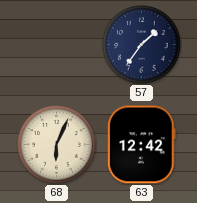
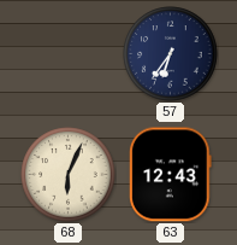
57: 1:36 -> 6:36
63: 12:42 -> 12:43
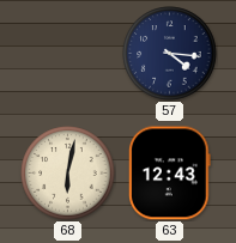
57: 6:36 -> 4:16
68: 6:04 -> 6:02
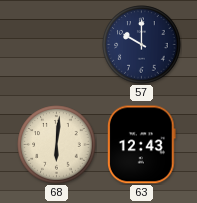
57: 4:16 -> 10:00
68: 6:02 -> 6:01
